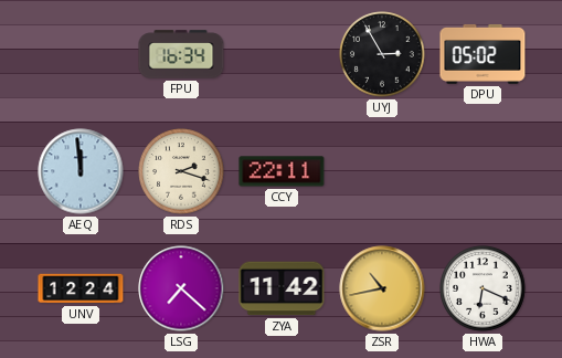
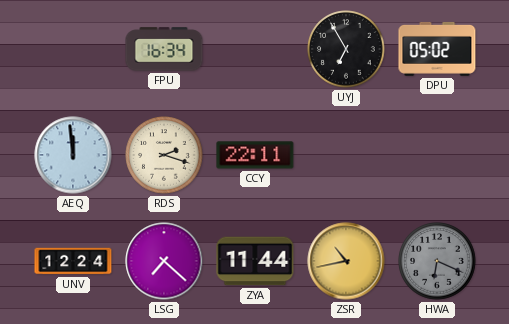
UYJ: 2:55 -> 6:55
ZYA: 11:42 -> 11:44
HWA dial: white -> grey
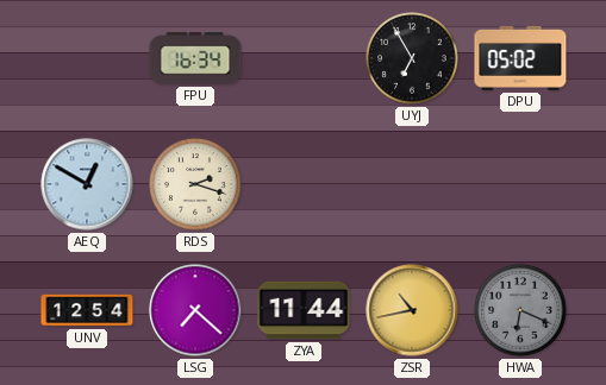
AEQ: 11:59 -> 12:50
CCY: 22:11 -> none
UNV: 12:24 -> 12:54
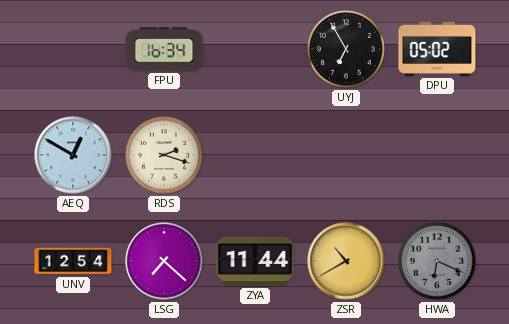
ZSR: 10:43 -> 10:40
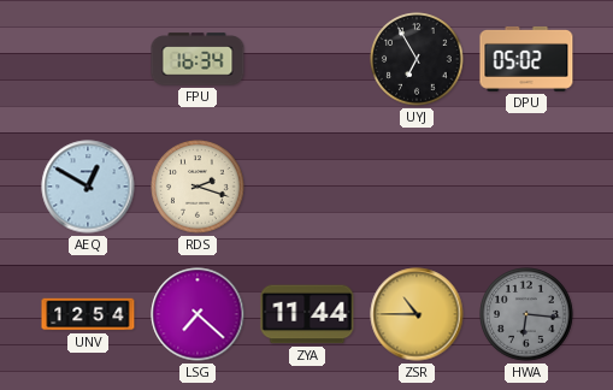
ZSR: 10:40 -> 10:45
HWA: 6:19 -> 6:16
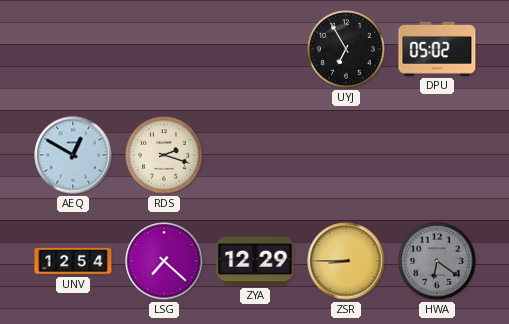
FPU: 16:34 -> none
ZYA: 11:44 -> 12:29
ZSR: 10:45 -> 8:45
HWA: 6:16 -> 6:21
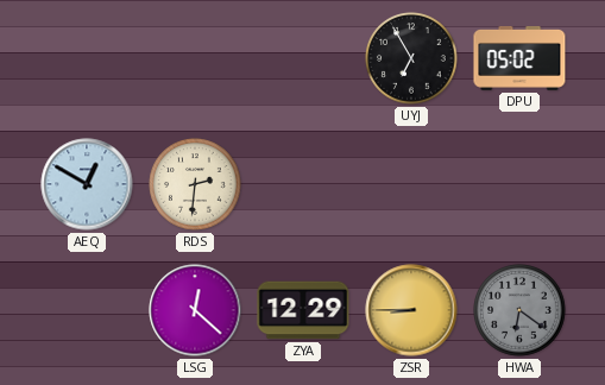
RDS: 2:18 -> 2:31
UNV: 12:54 -> none
LSG: 7:22 -> 12:22
